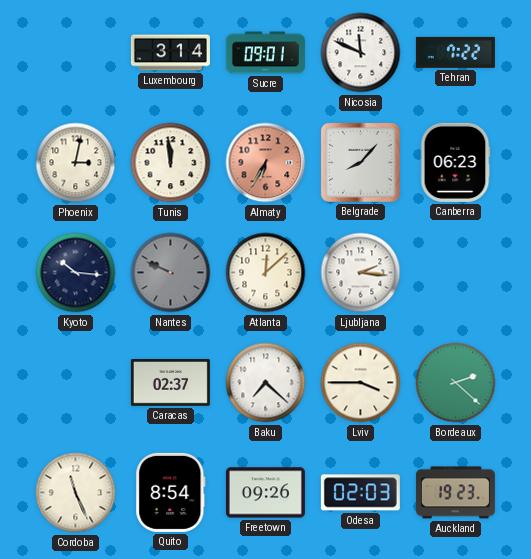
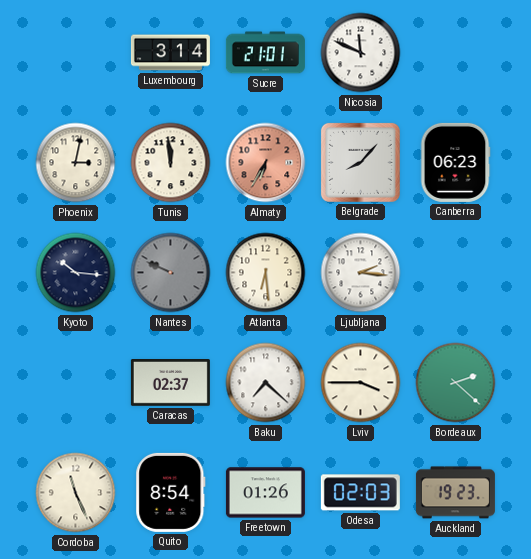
Sucre: 09:01 -> 21:01
Tehran: 7:22 -> none
Atlanta: 12:08 -> 6:29
Freetown: 09:26 -> 01:26
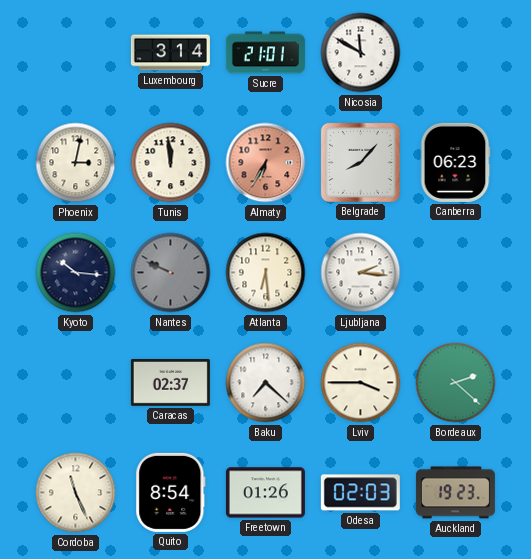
Nicosia: 11:49 -> 11:50
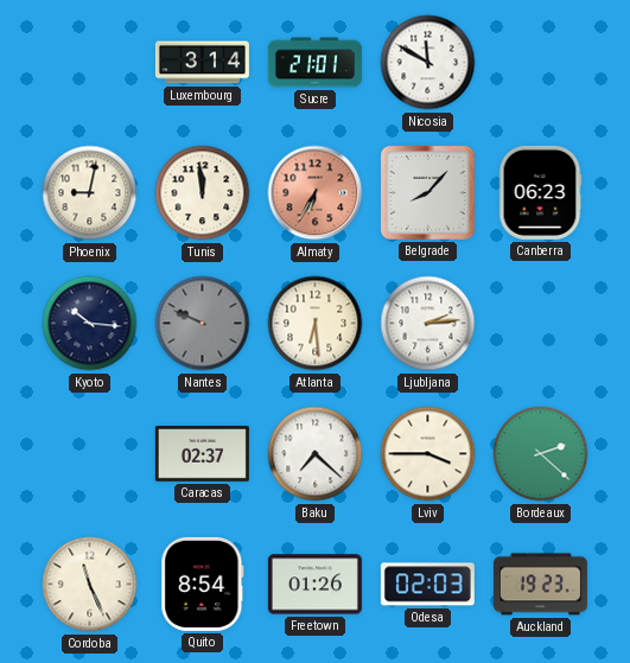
Phoenix: 3:02 -> 9:02
Ljubljana: 2:16 -> 2:14
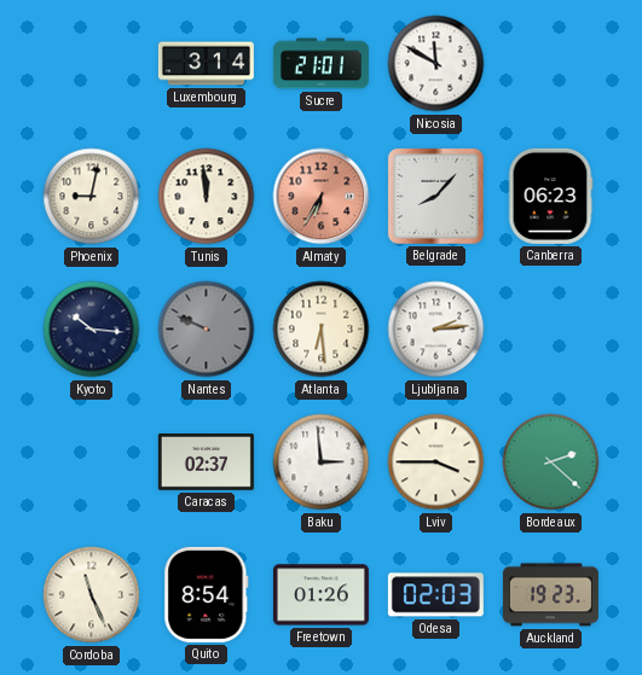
Baku: 7:22 -> 2:59
